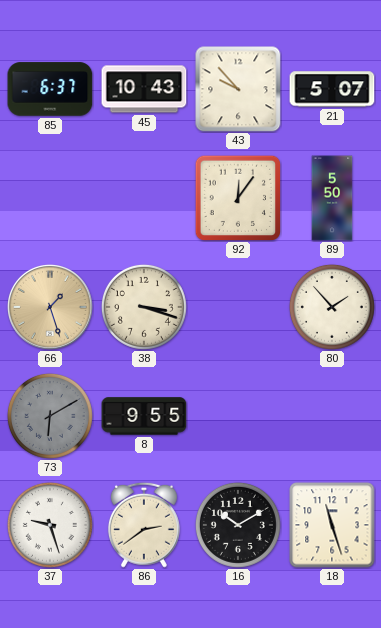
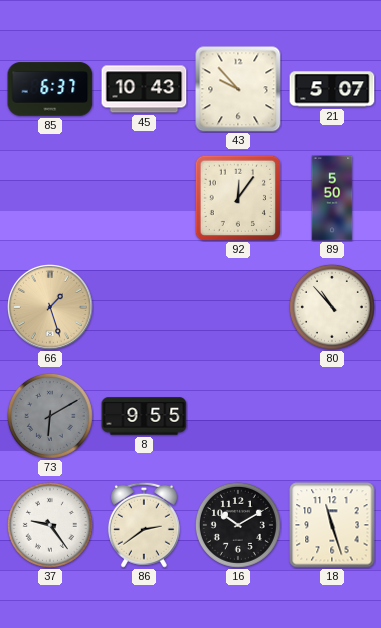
38: 3:18 -> none
80: 1:53 -> 10:53
37: 9:27 -> 9:24
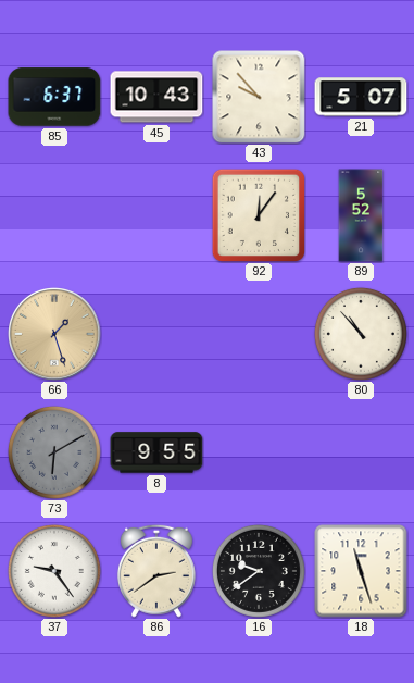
89: 5:50 -> 5:52
16: 10:10 -> 9:39
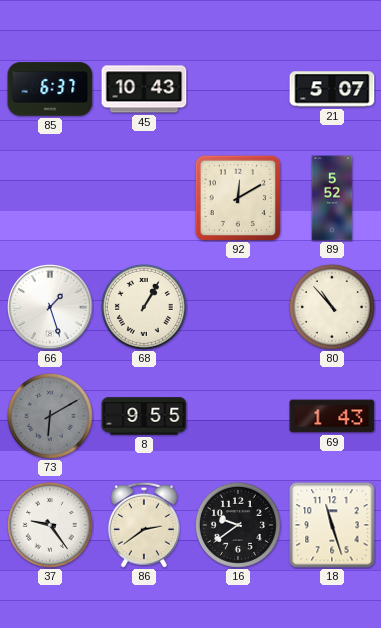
43: 9:53 -> none
92: 12:06 -> 12:10
66 dial: champagne -> white
68: none -> 1:05
69: none -> 1:43
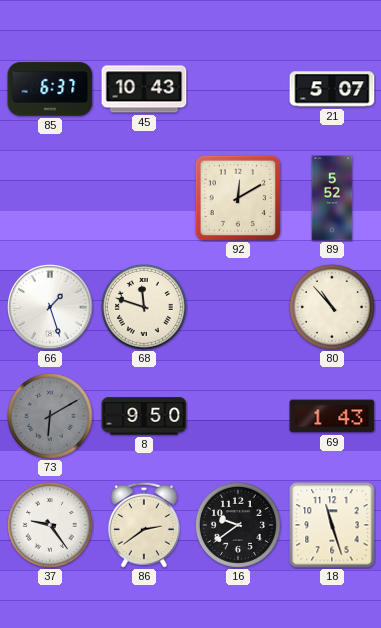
68: 1:05 -> 11:48
8: 9:55 -> 9:50
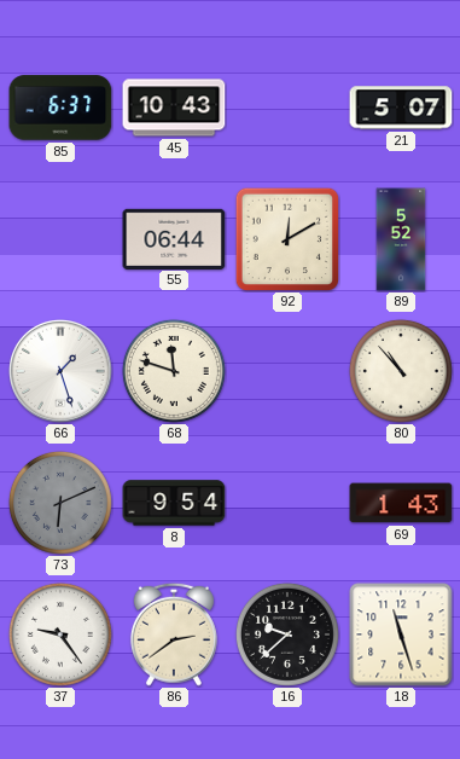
55: none -> 06:44
73: 6:10 -> 6:11
8: 9:50 -> 9:54
16: 9:39 -> 9:38
